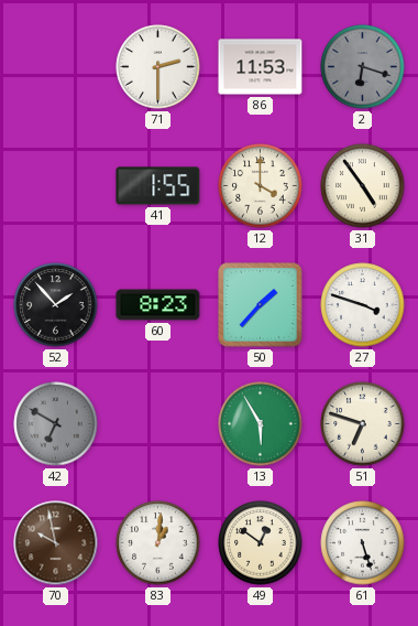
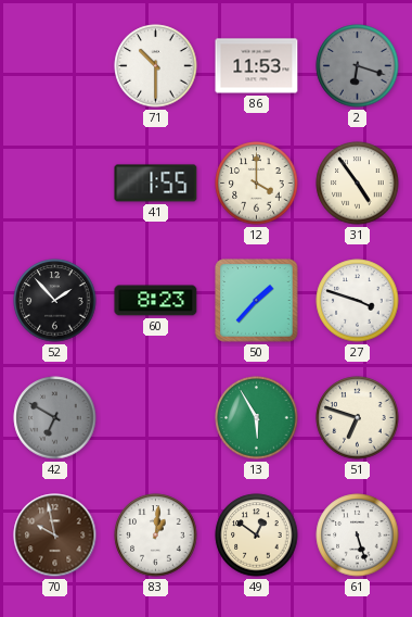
71: 2:30 -> 10:30
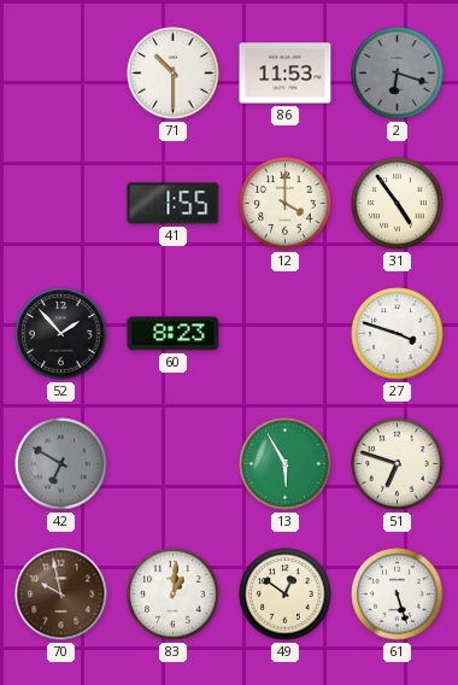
50: 1:37 -> none
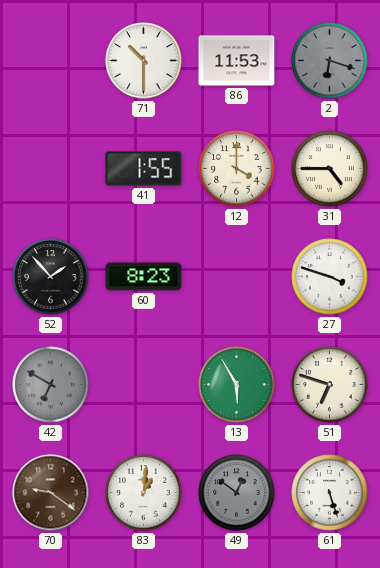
31: 4:54 -> 4:45
70: 9:58 -> 9:21
49 dial: cream -> grey
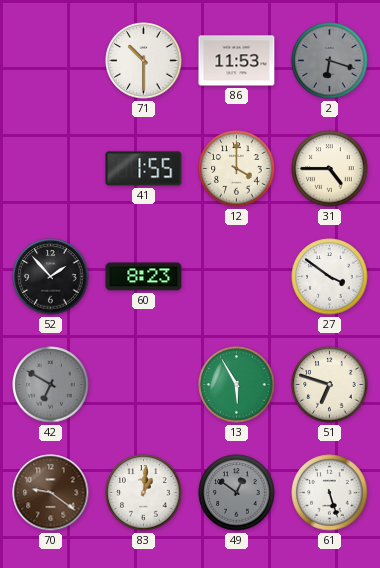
27: 3:48 -> 3:51
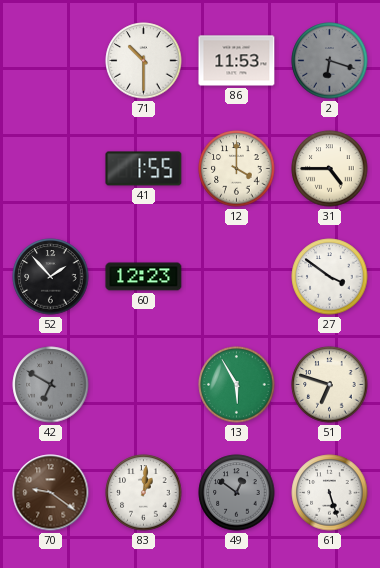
60: 8:23 -> 12:23
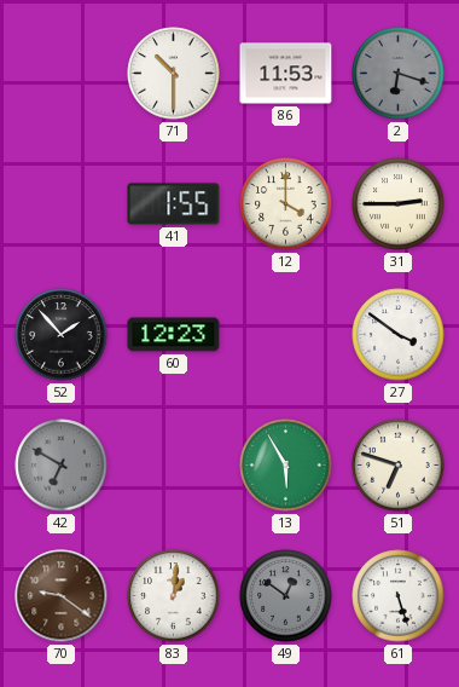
31: 4:45 -> 2:45
